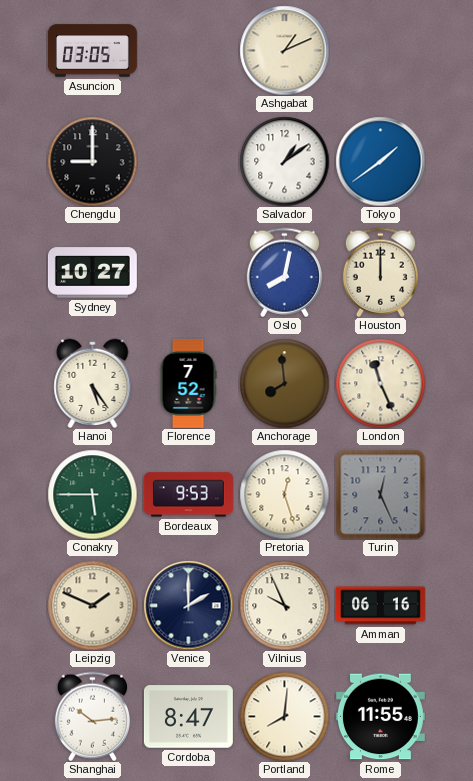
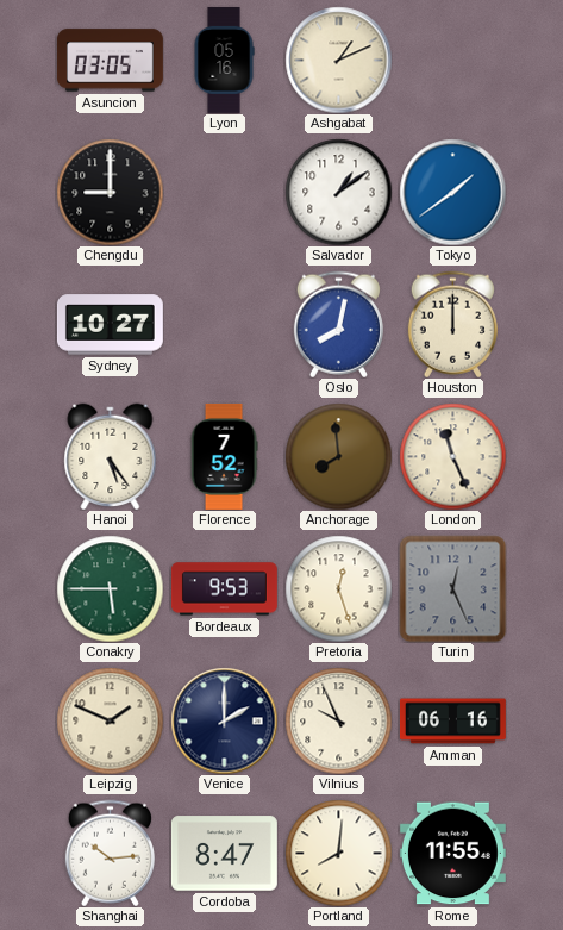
Lyon: none -> 05:16
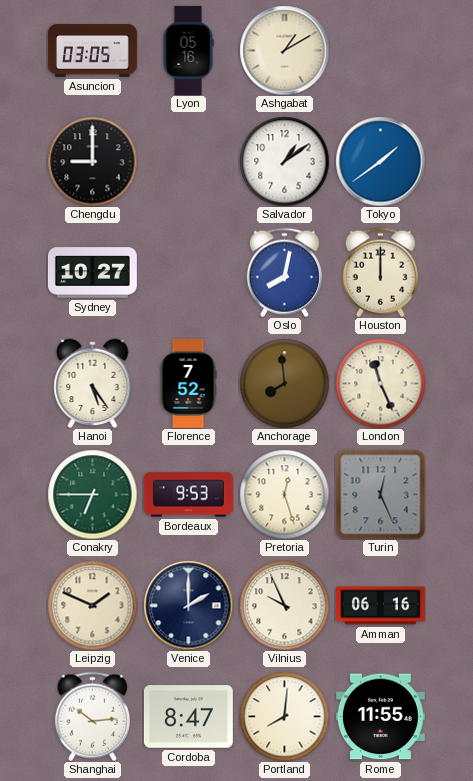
Ashgabat: 1:11 -> 1:10
Conakry: 5:45 -> 6:45
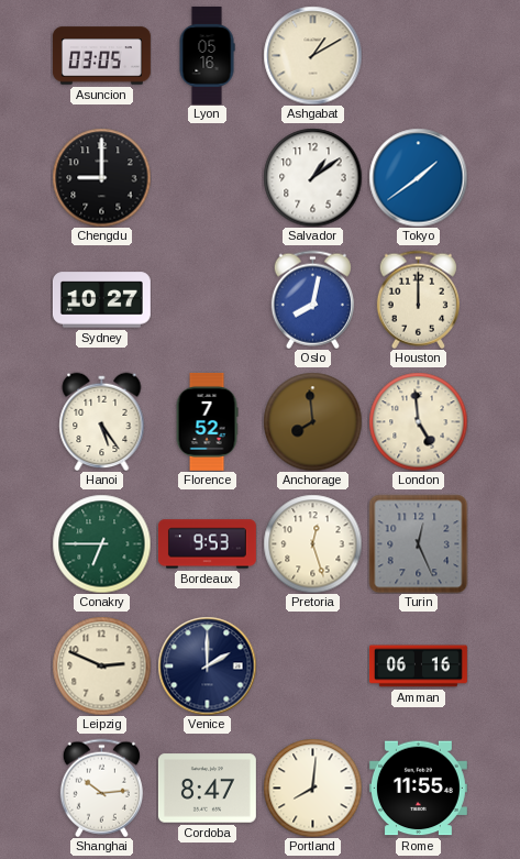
London: 11:26 -> 4:59
Leipzig: 1:49 -> 2:49
Vilnius: 9:56 -> none
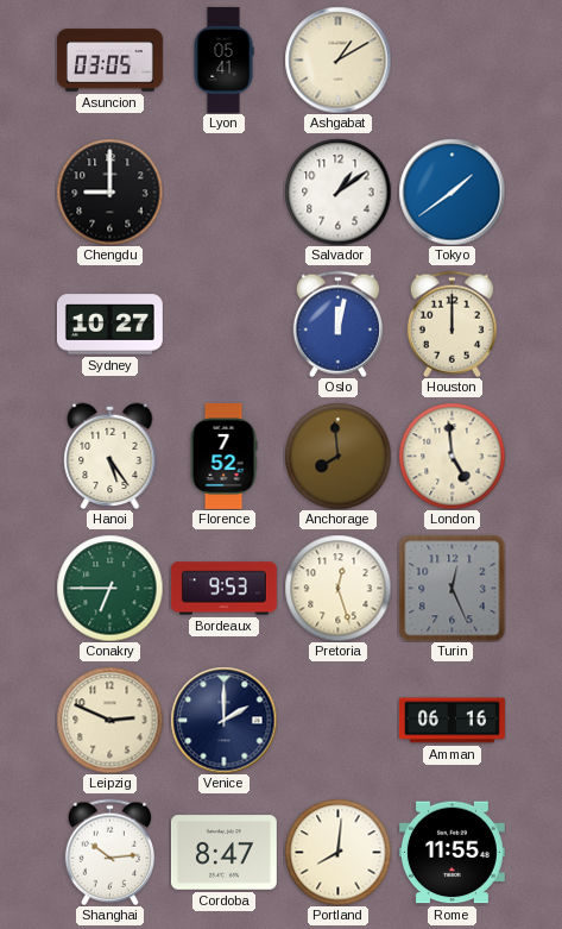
Lyon: 05:16 -> 05:41
Oslo: 8:02 -> 12:02
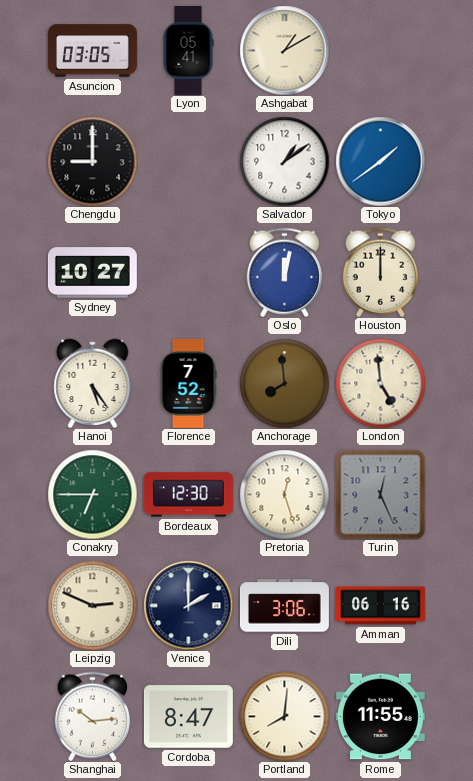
Bordeaux: 9:53 -> 12:30
Dili: none -> 3:06
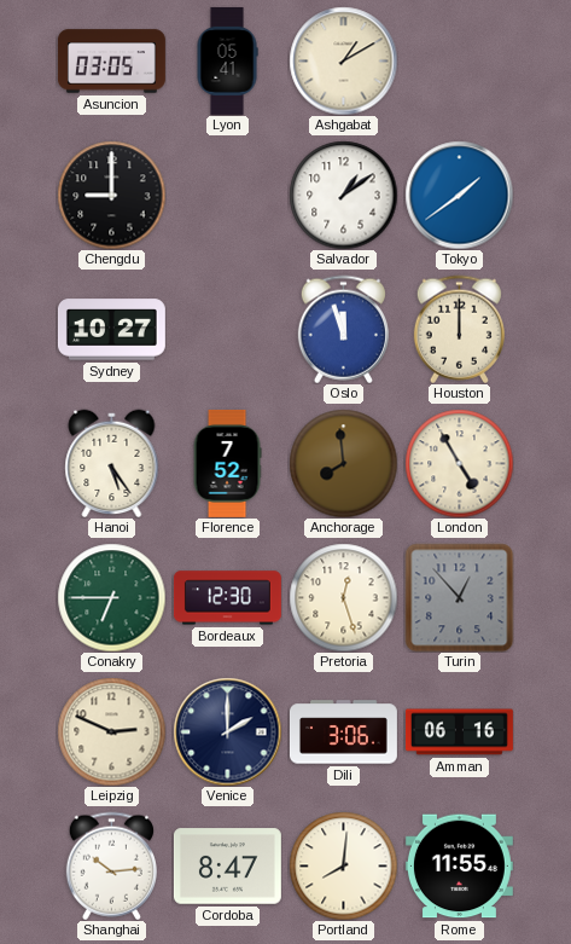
Oslo: 12:02 -> 11:57
London: 4:59 -> 4:55
Turin: 12:26 -> 12:53
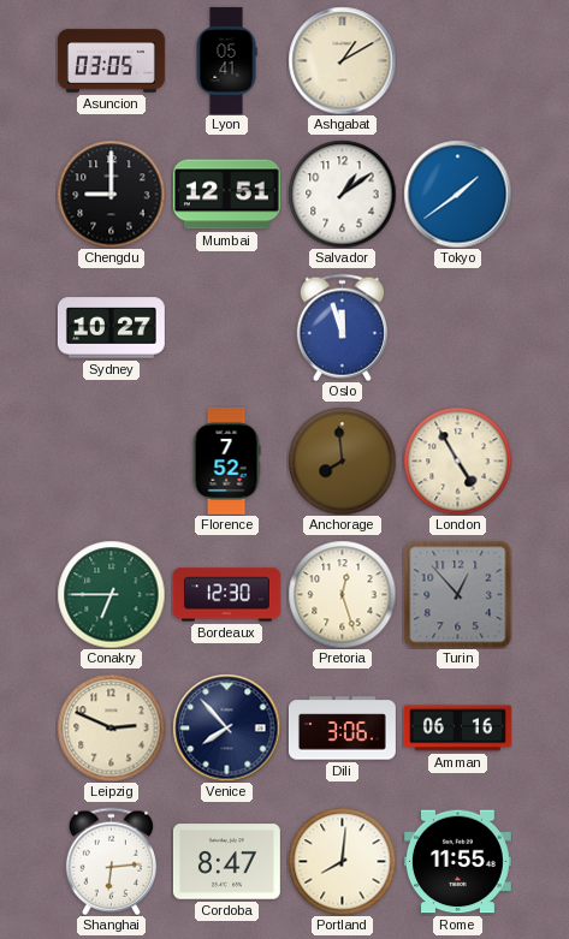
Mumbai: none -> 12:51
Houston: 12:00 -> none
Hanoi: 5:24 -> none
Venice: 2:00 -> 7:53
Shanghai: 10:14 -> 6:14
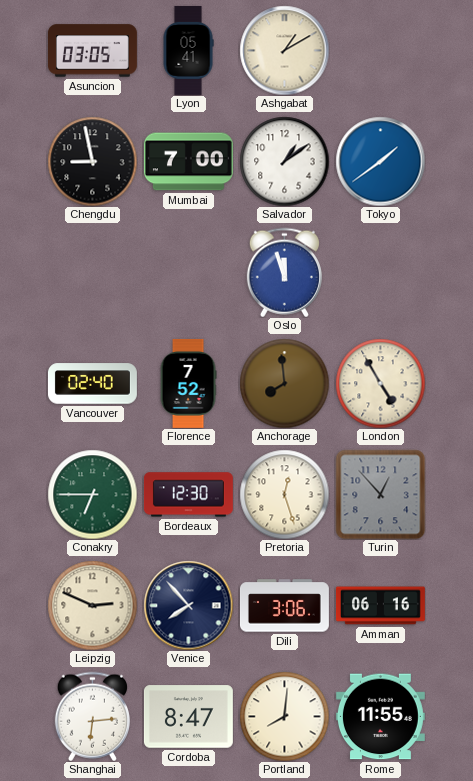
Chengdu: 9:00 -> 8:58
Mumbai: 12:51 -> 7:00
Sydney: 10:27 -> none
Vancouver: none -> 02:40
